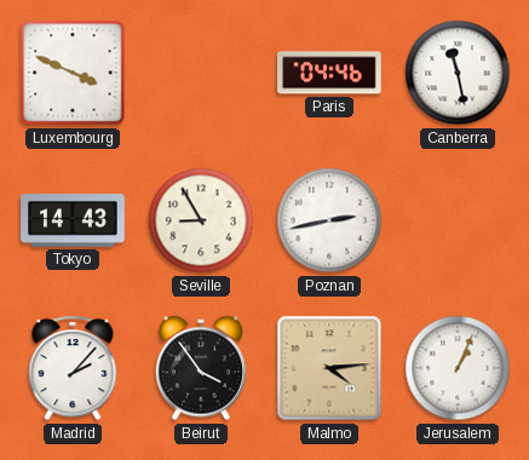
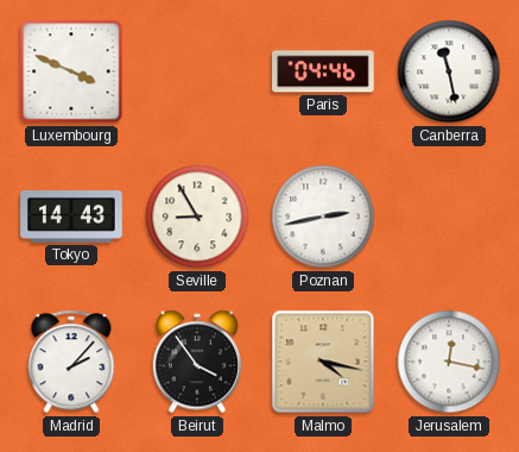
Malmo: 4:14 -> 4:17
Jerusalem: 1:04 -> 12:17
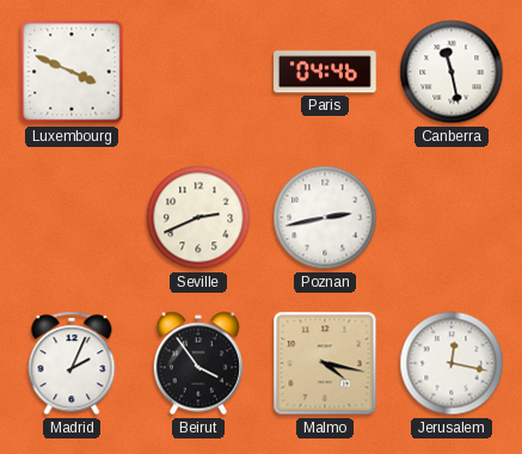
Tokyo: 14:43 -> none
Seville: 8:55 -> 2:41
Madrid: 2:07 -> 2:04
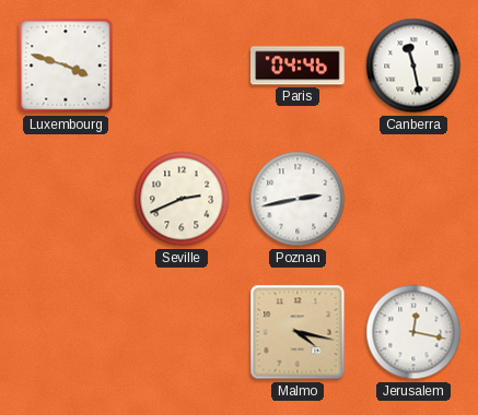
Luxembourg: 3:49 -> 3:48
Madrid: 2:04 -> none
Beirut: 3:54 -> none
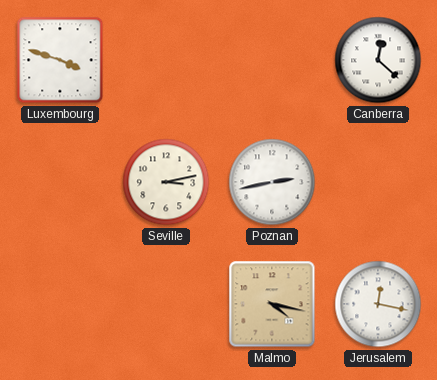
Paris: 04:46 -> none
Canberra: 11:28 -> 12:22
Seville: 2:41 -> 3:13
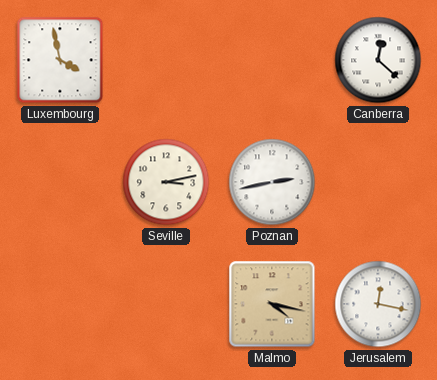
Luxembourg: 3:48 -> 3:58
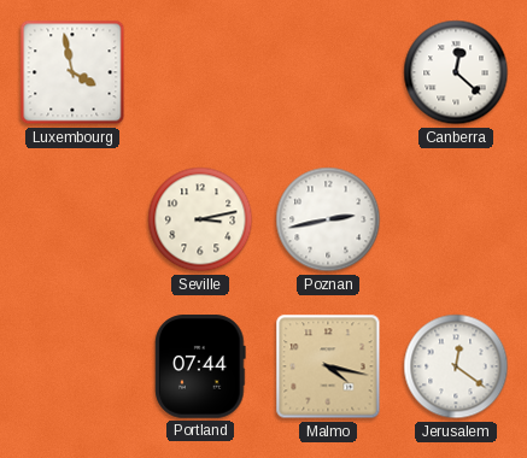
Portland: none -> 07:44
Jerusalem: 12:17 -> 12:21
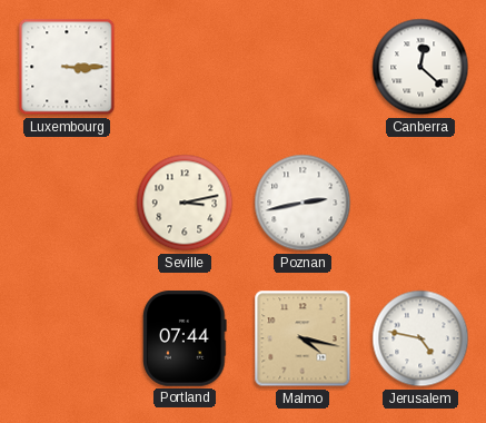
Luxembourg: 3:58 -> 3:15
Jerusalem: 12:21 -> 4:47
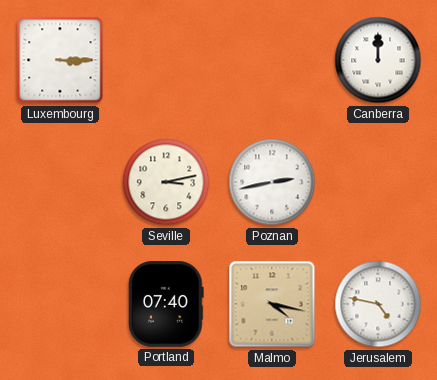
Canberra: 12:22 -> 12:00
Portland: 07:44 -> 07:40
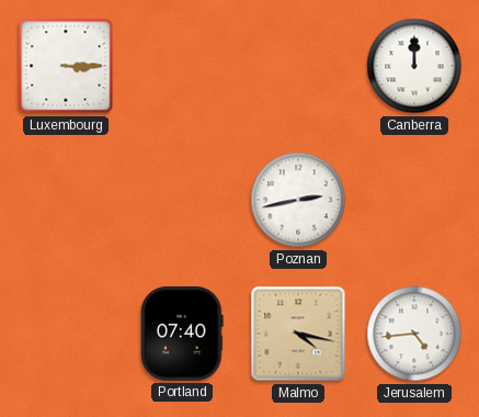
Seville: 3:13 -> none
Jerusalem: 4:47 -> 4:44
